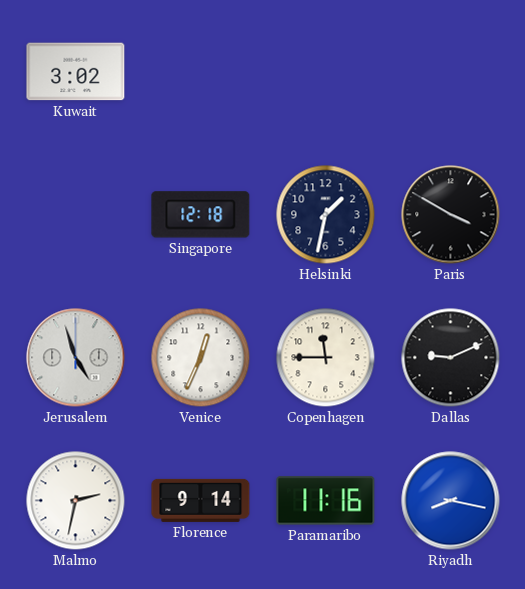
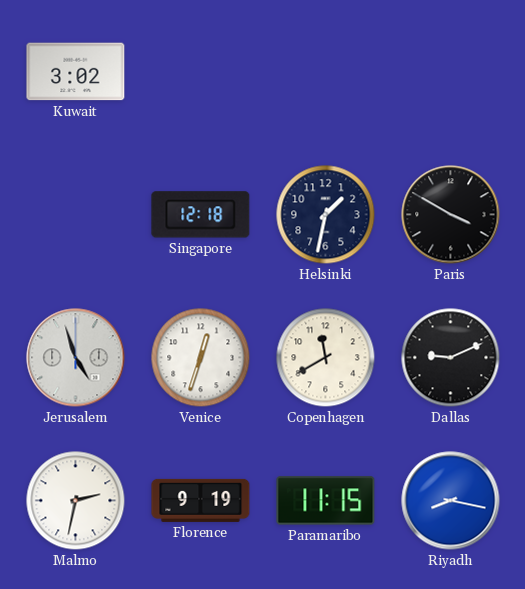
Venice: 12:34 -> 12:33
Copenhagen: 11:45 -> 11:40
Florence: 9:14 -> 9:19
Paramaribo: 11:16 -> 11:15
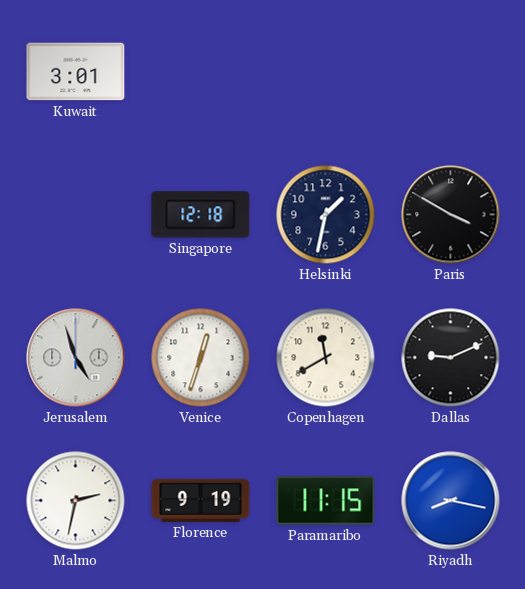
Kuwait: 3:02 -> 3:01
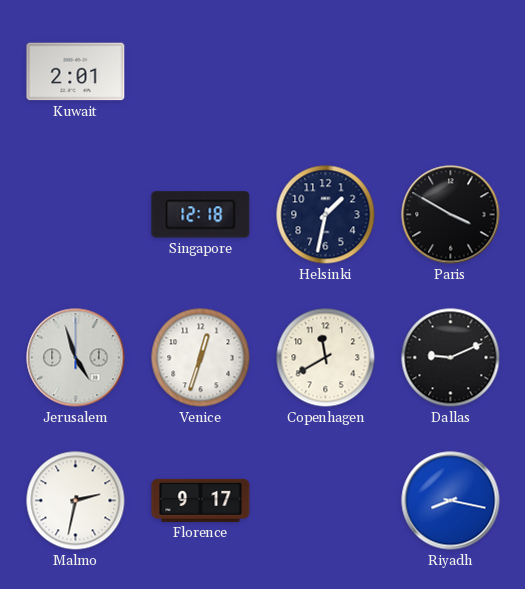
Kuwait: 3:01 -> 2:01
Florence: 9:19 -> 9:17
Paramaribo: 11:15 -> none
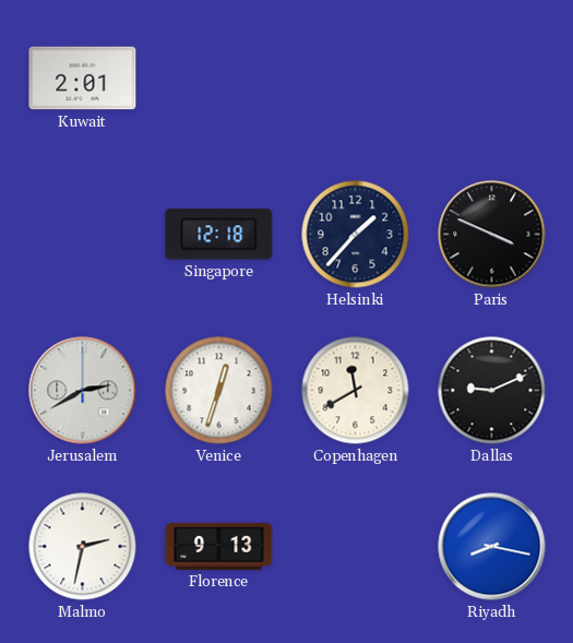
Helsinki: 1:32 -> 1:37
Paris: 3:50 -> 3:49
Jerusalem: 4:57 -> 2:40
Florence: 9:17 -> 9:13
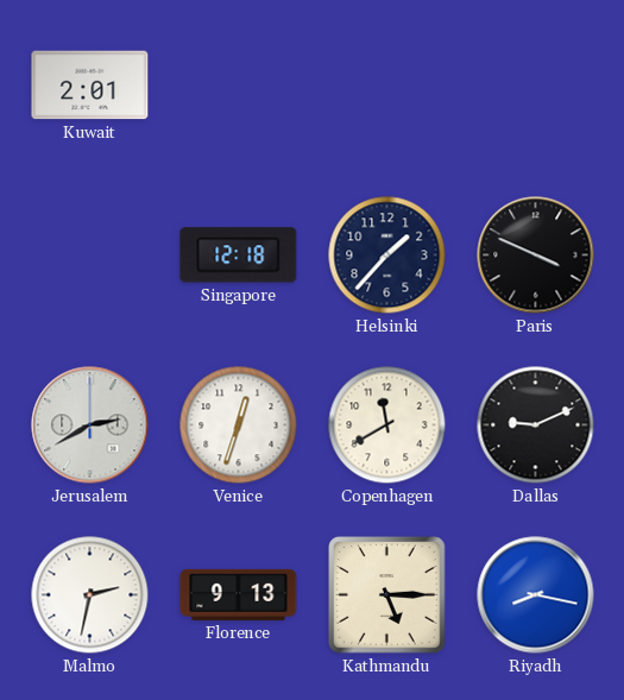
Kathmandu: none -> 5:15
